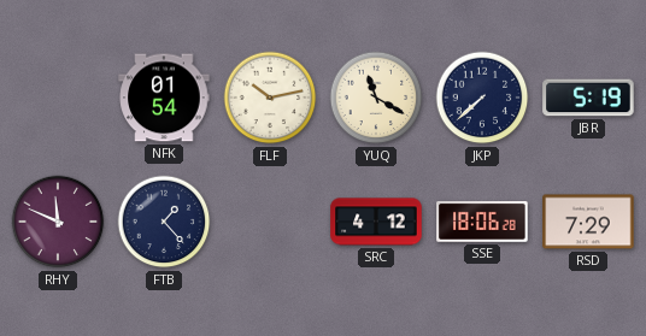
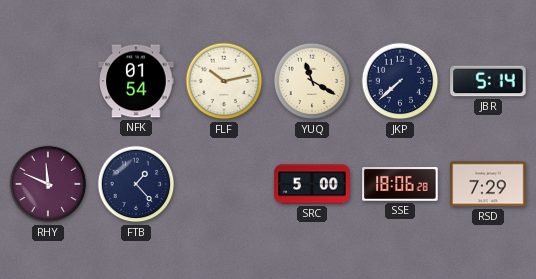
JBR: 5:19 -> 5:14
SRC: 4:12 -> 5:00
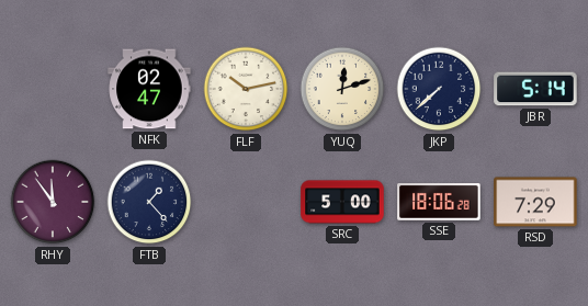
NFK: 01:54 -> 02:47
YUQ: 11:20 -> 12:12
RHY: 11:49 -> 11:54
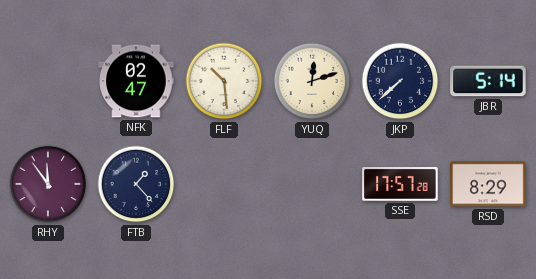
FLF: 10:13 -> 10:29
SRC: 5:00 -> none
SSE: 18:06 -> 17:57
RSD: 7:29 -> 8:29
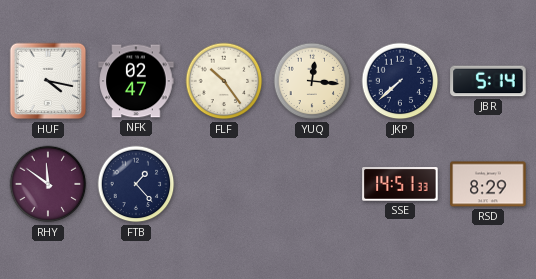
HUF: none -> 4:17
FLF: 10:29 -> 10:24
YUQ: 12:12 -> 12:16
RHY: 11:54 -> 11:51
SSE: 17:57 -> 14:51
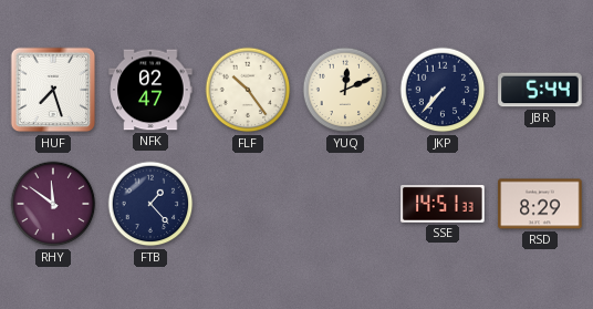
HUF: 4:17 -> 7:27
YUQ: 12:16 -> 12:11
JKP: 7:38 -> 7:37
JBR: 5:14 -> 5:44
